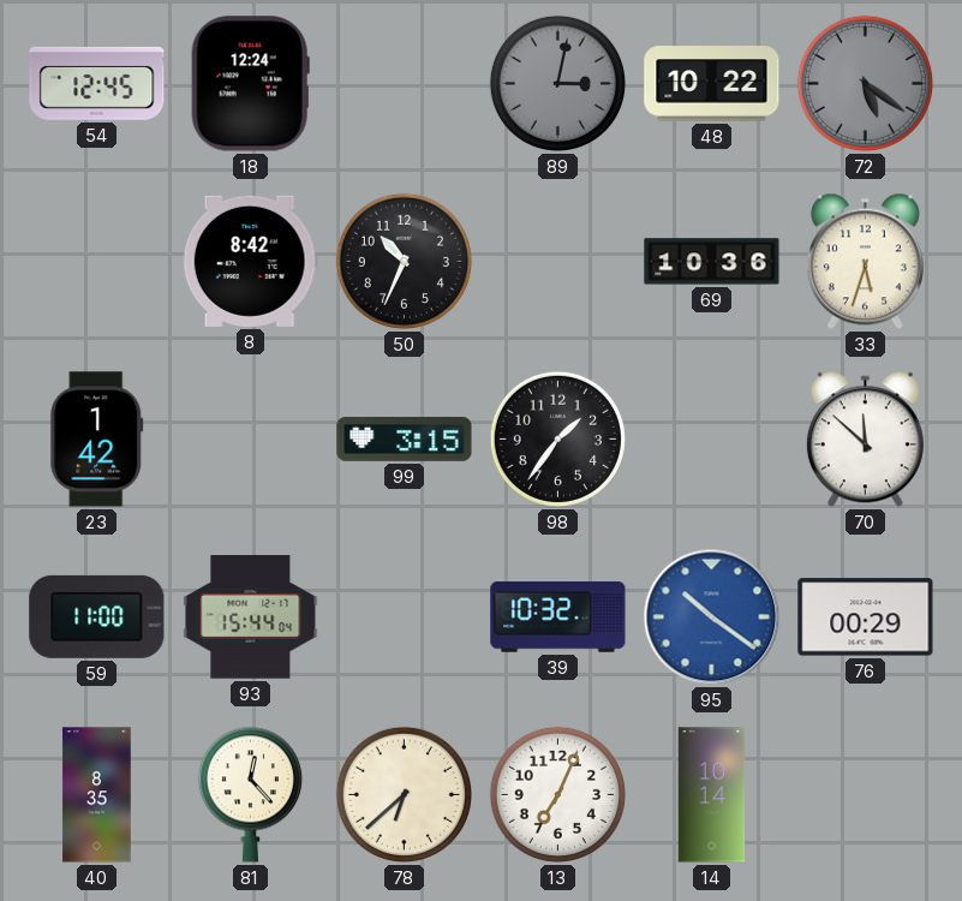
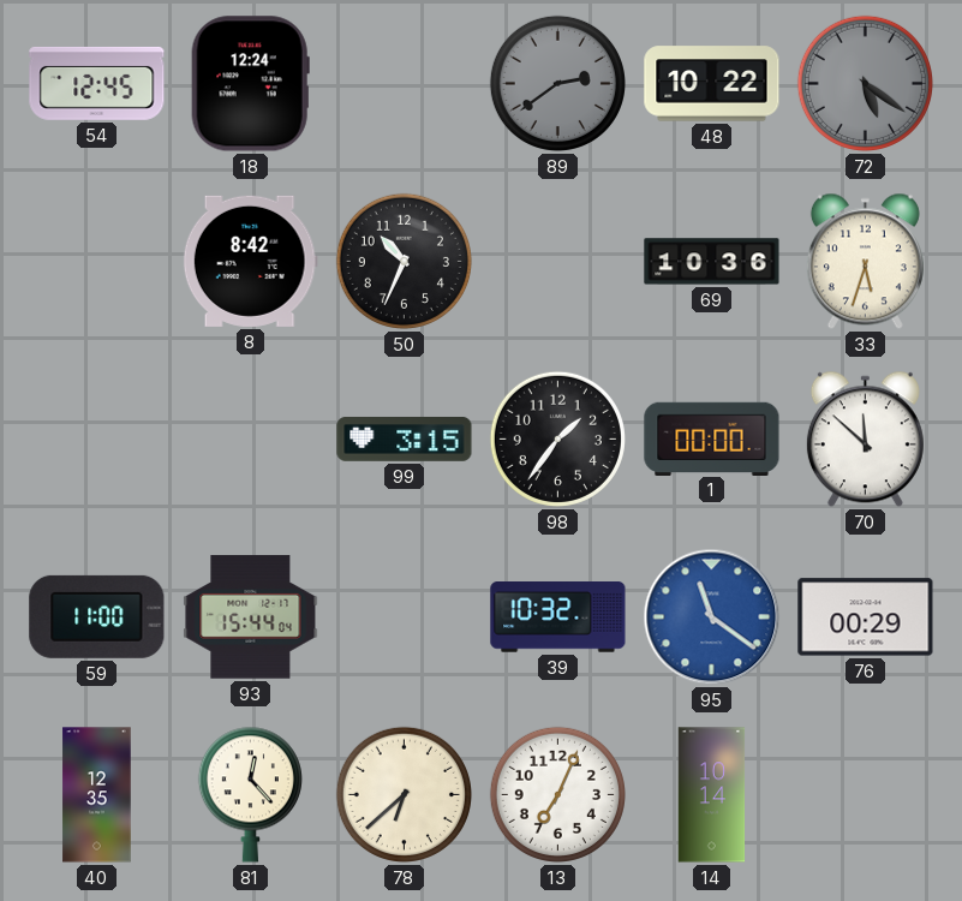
89: 3:02 -> 2:39
23: 1:42 -> none
1: none -> 00:00
95: 10:21 -> 11:21
40: 8:35 -> 12:35
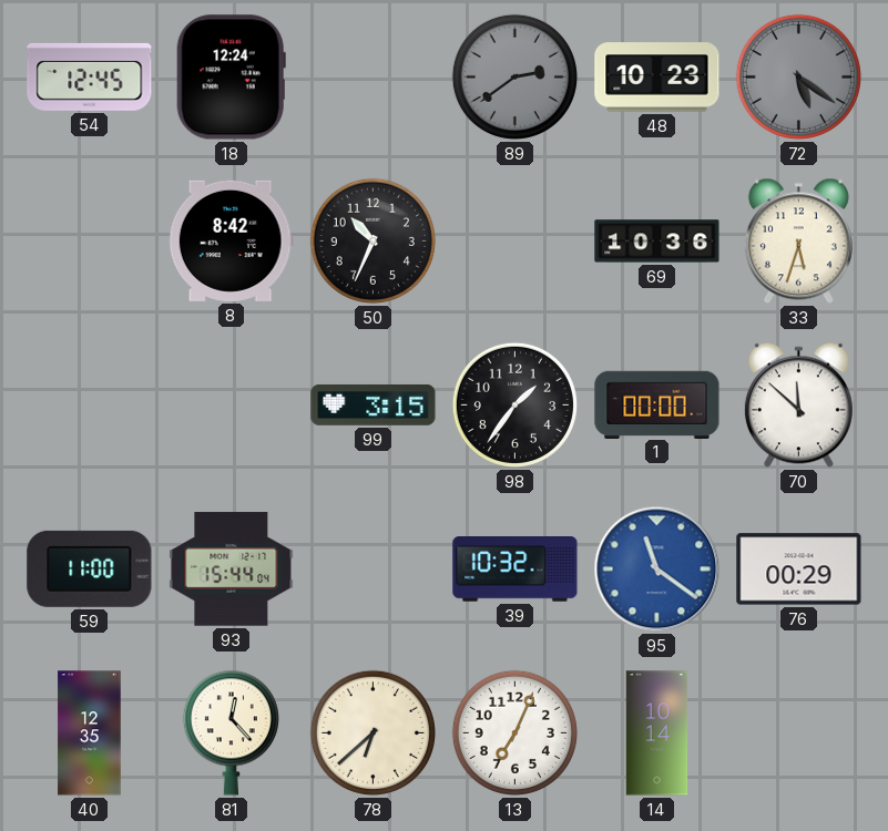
48: 10:22 -> 10:23
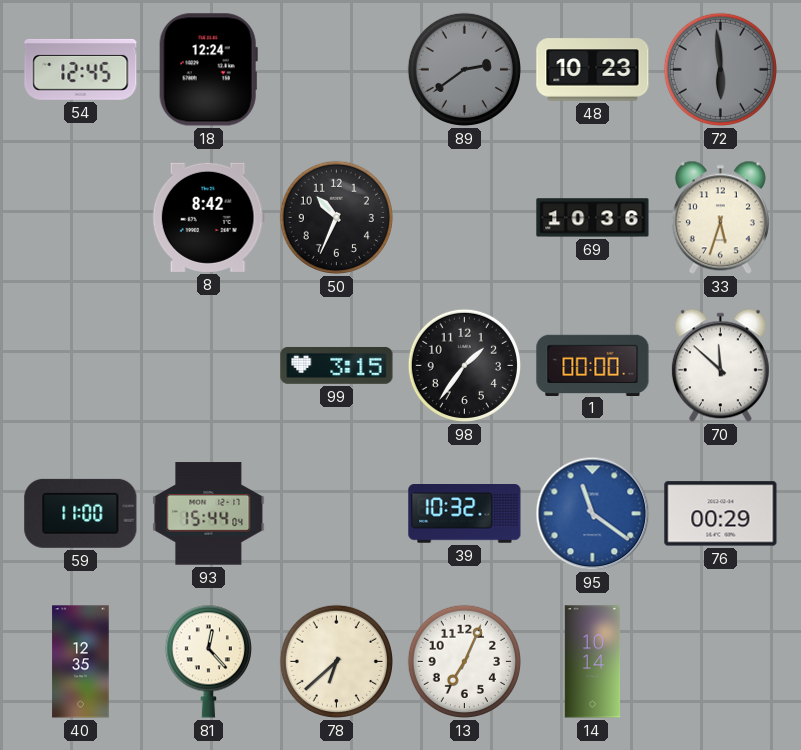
72: 5:21 -> 5:59
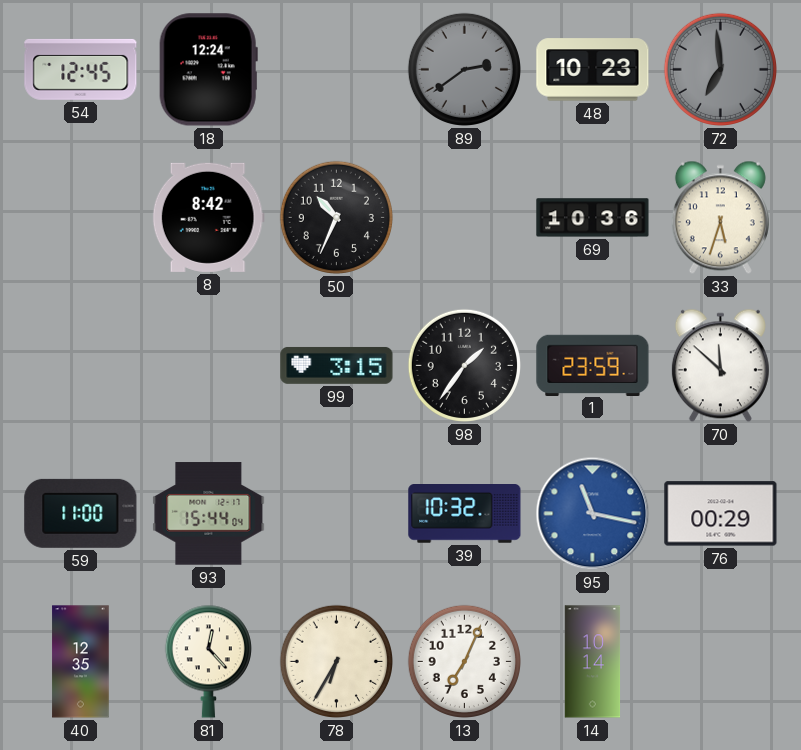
72: 5:59 -> 6:59
1: 00:00 -> 23:59
95: 11:21 -> 11:17
78: 6:38 -> 6:35
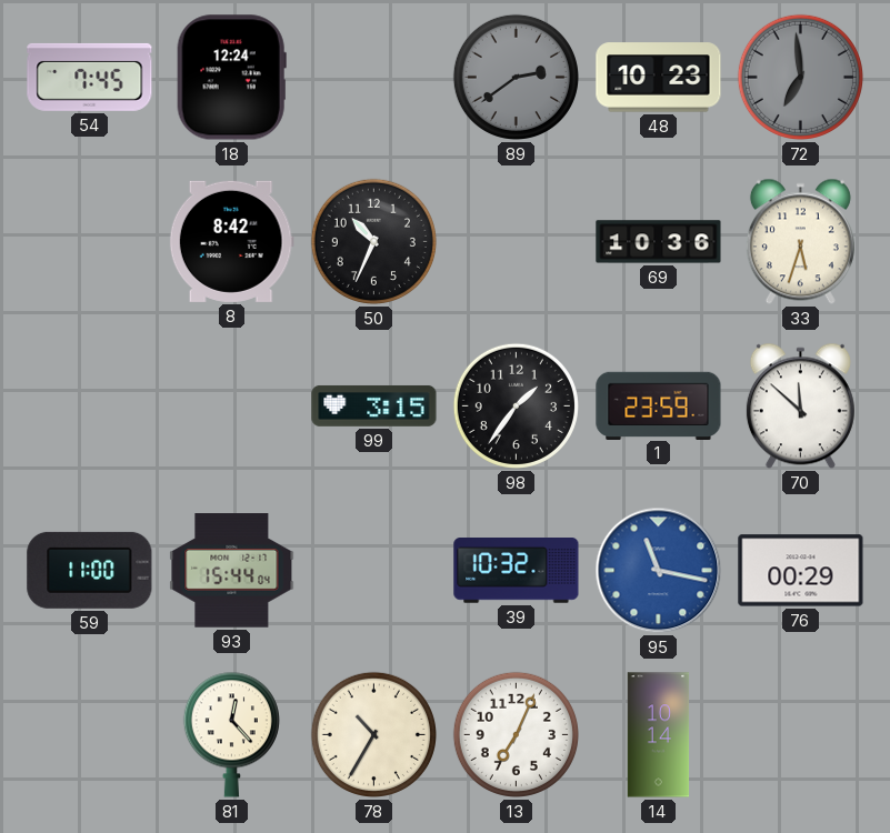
54: 12:45 -> 7:45
40: 12:35 -> none
78: 6:35 -> 10:35
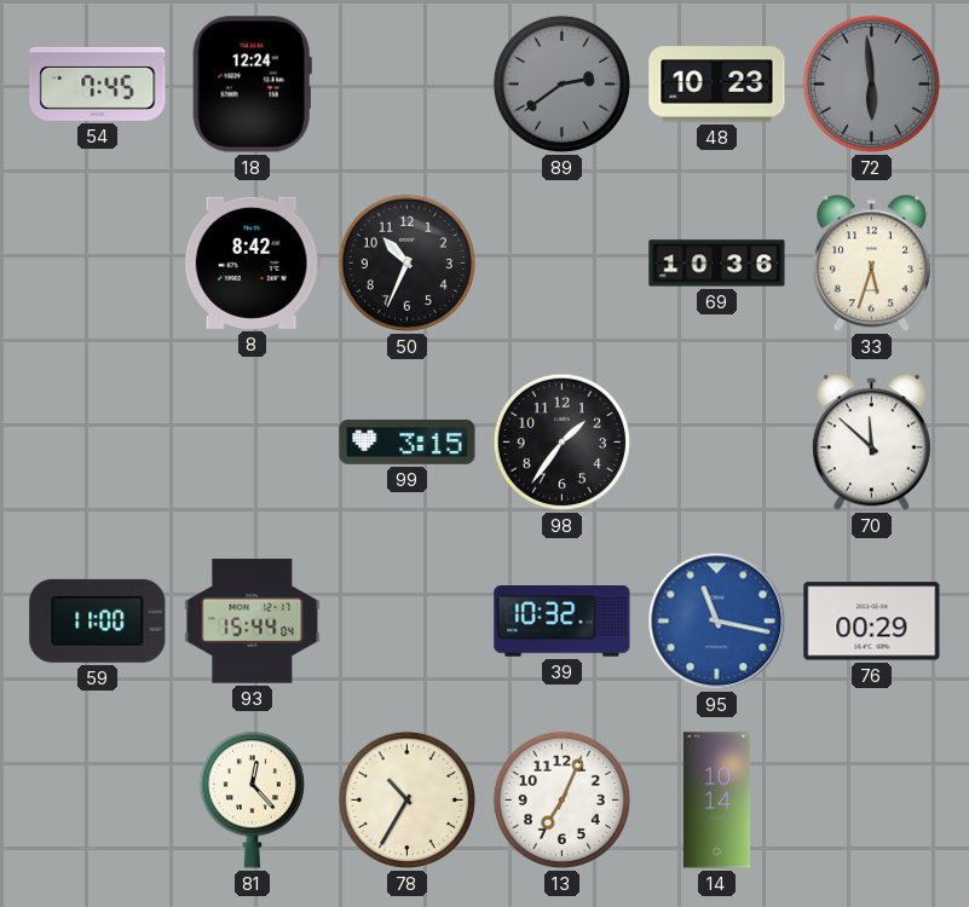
72: 6:59 -> 5:59
1: 23:59 -> none
